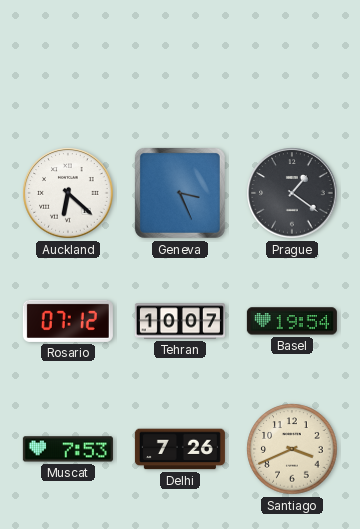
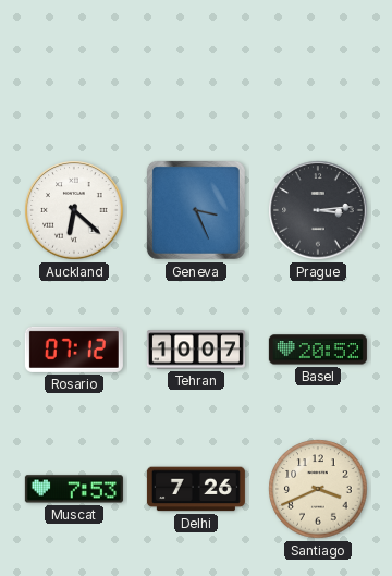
Prague: 1:21 -> 3:14
Basel: 19:54 -> 20:52
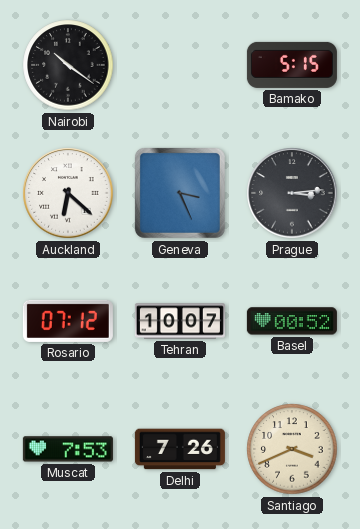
Nairobi: none -> 10:21
Bamako: none -> 5:15
Basel: 20:52 -> 00:52
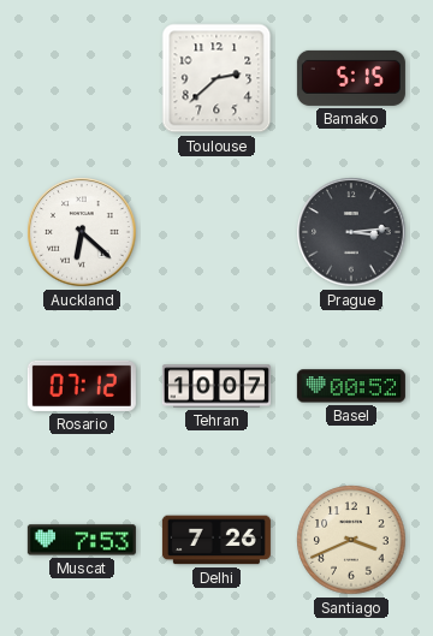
Nairobi: 10:21 -> none
Toulouse: none -> 2:38
Geneva: 3:26 -> none
